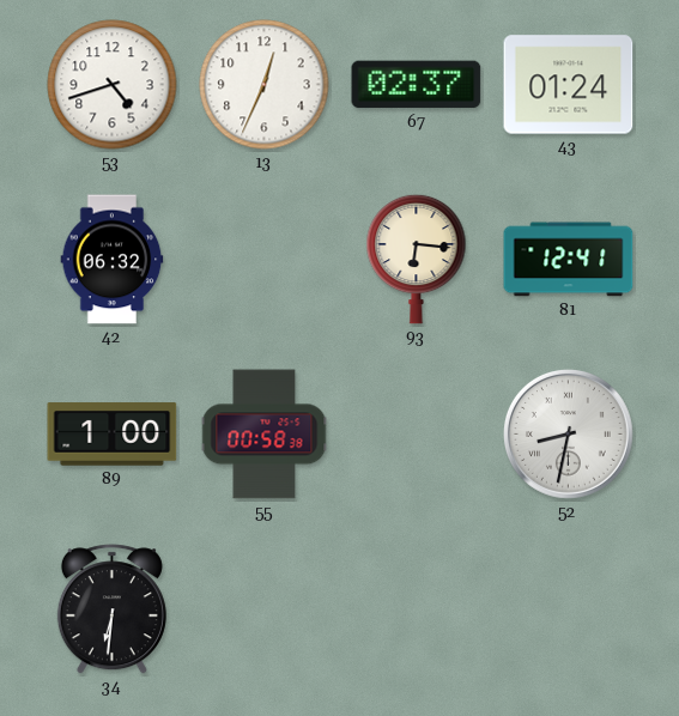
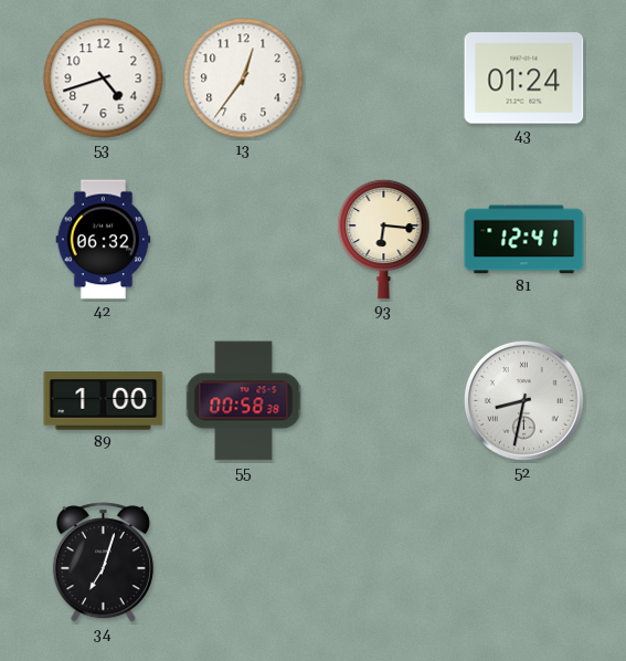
13: 12:34 -> 12:36
67: 02:37 -> none
34: 6:31 -> 7:03
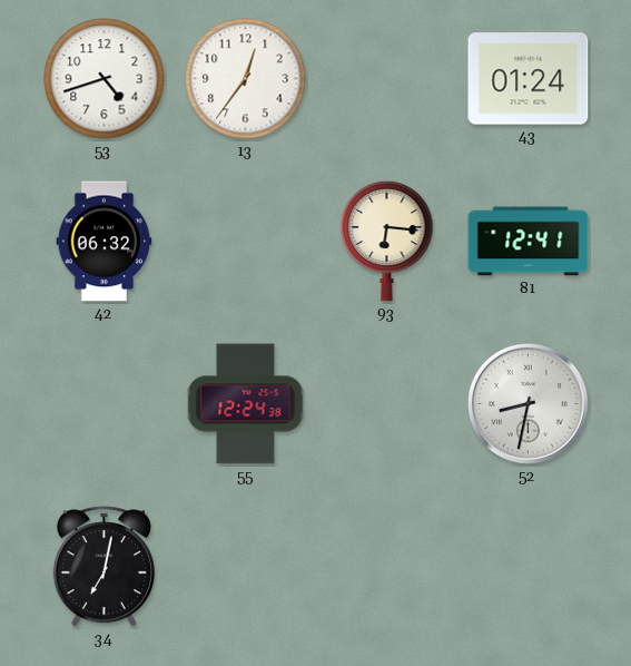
89: 1:00 -> none
55: 00:58 -> 12:24
34: 7:03 -> 7:02
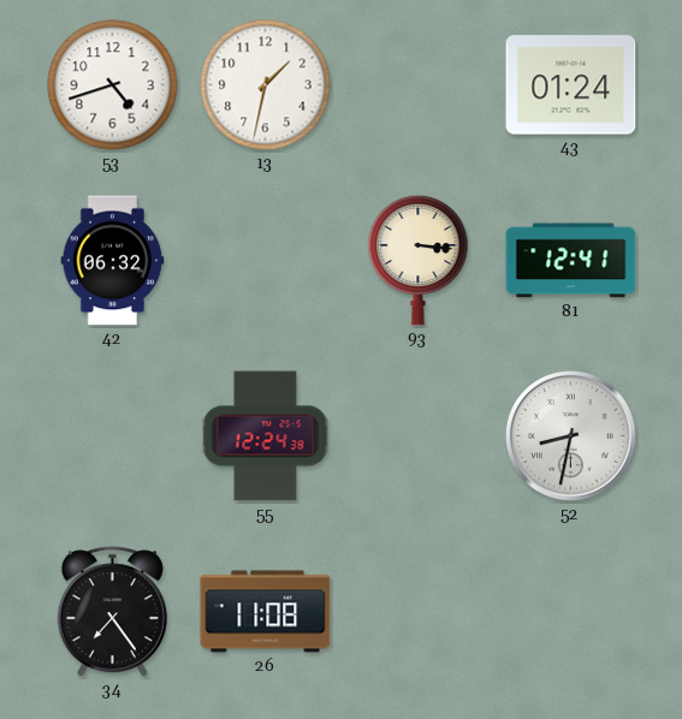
13: 12:36 -> 1:32
93: 6:16 -> 3:16
34: 7:02 -> 7:24
26: none -> 11:08
